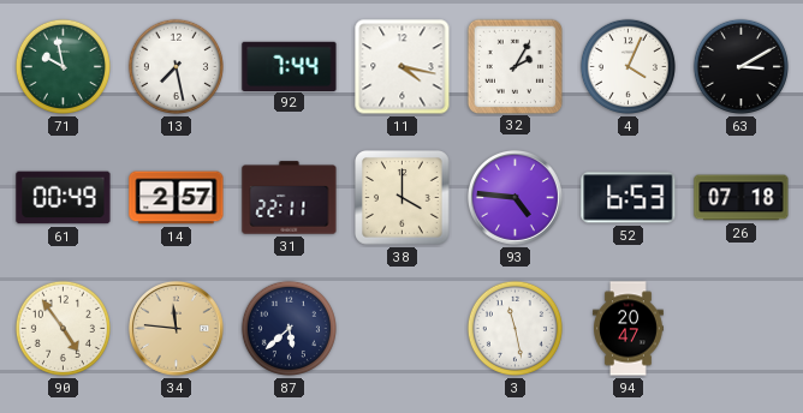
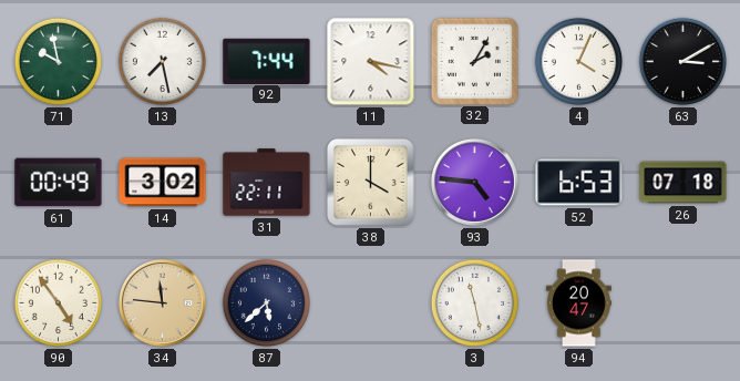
14: 2:57 -> 3:02
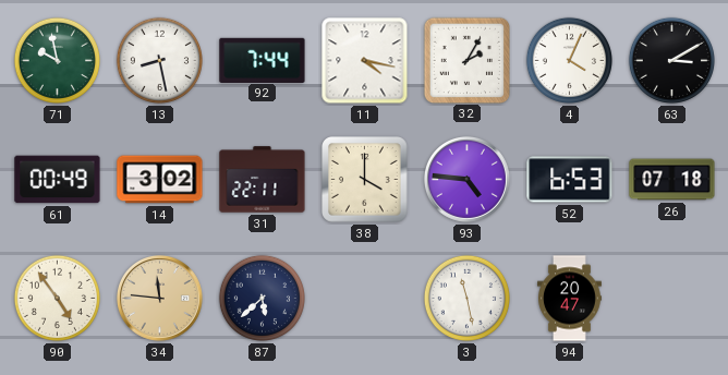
13: 7:28 -> 8:28
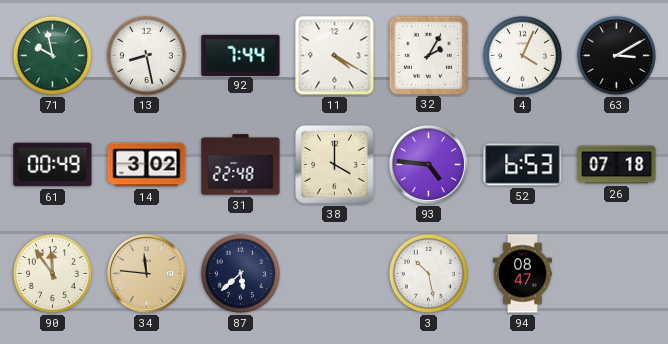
11: 4:17 -> 4:20
31: 22:11 -> 22:48
90: 4:54 -> 11:54
3: 11:28 -> 10:28
94: 20:47 -> 08:47
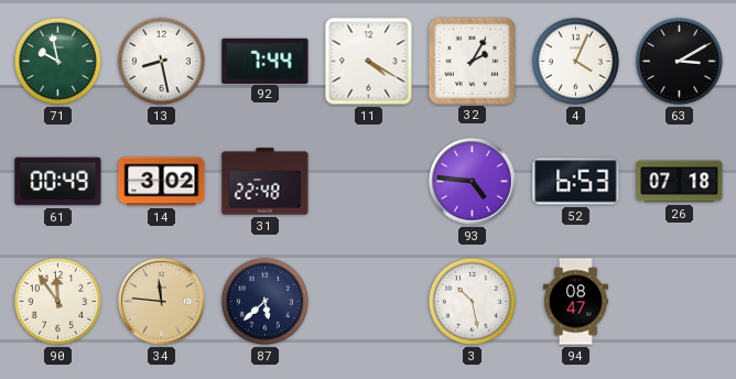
38: 4:00 -> none
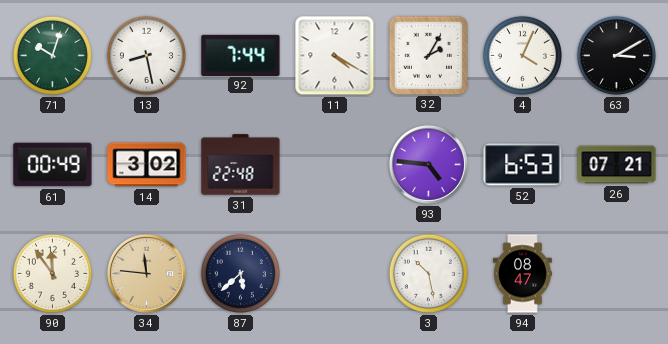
71: 9:58 -> 10:03
26: 07:18 -> 07:21
